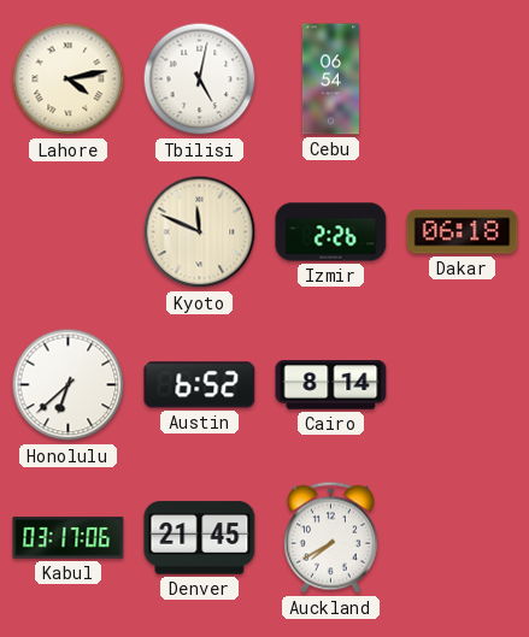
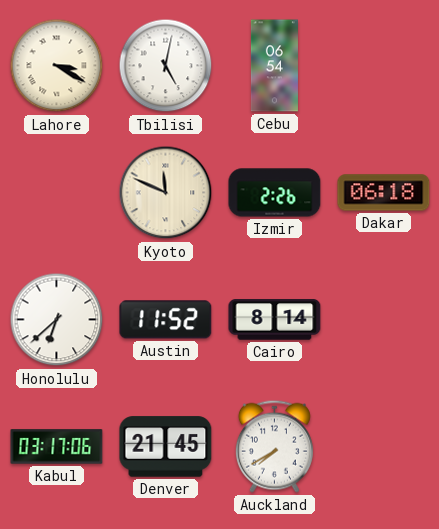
Lahore: 4:13 -> 3:20
Austin: 6:52 -> 11:52
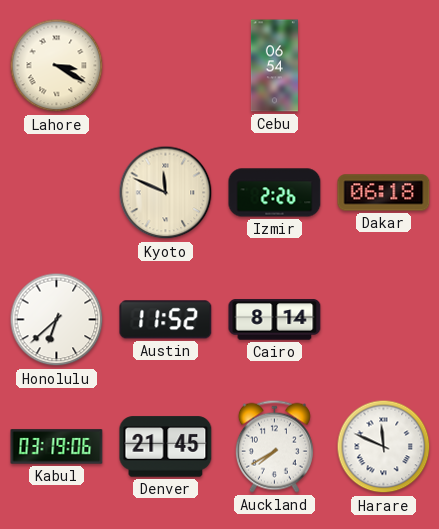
Tbilisi: 5:02 -> none
Kabul: 03:17 -> 03:19
Harare: none -> 11:49
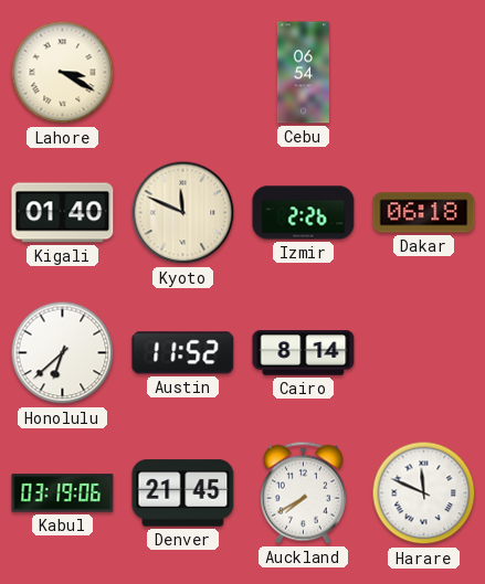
Kigali: none -> 01:40
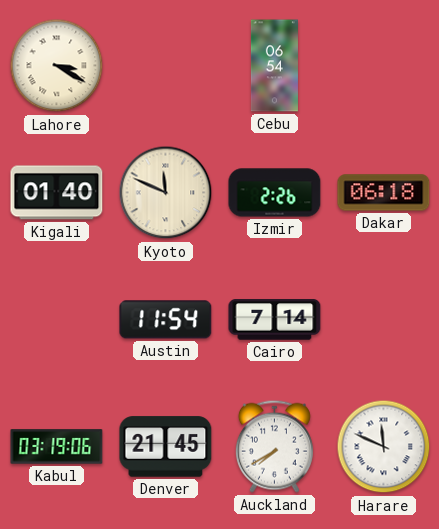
Honolulu: 6:38 -> none
Austin: 11:52 -> 11:54
Cairo: 8:14 -> 7:14
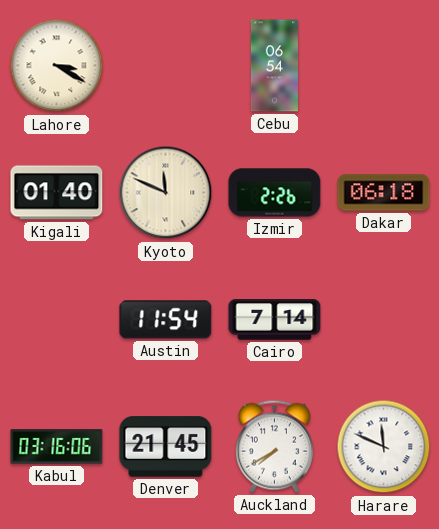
Kabul: 03:19 -> 03:16
